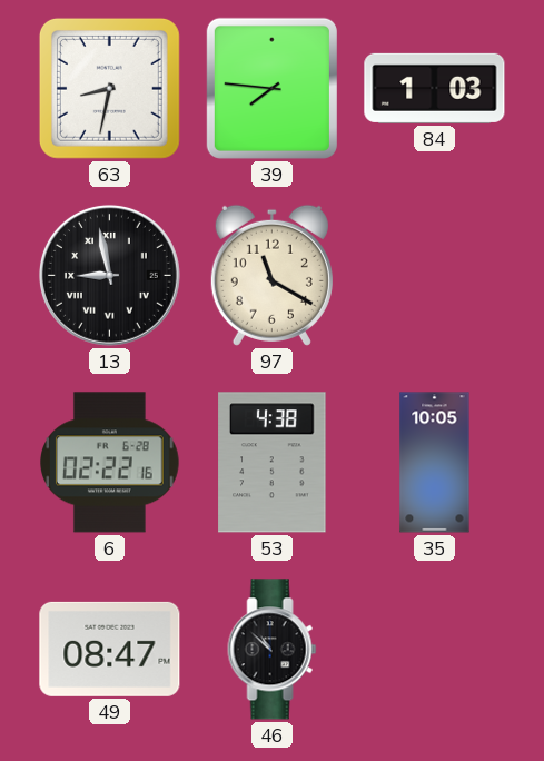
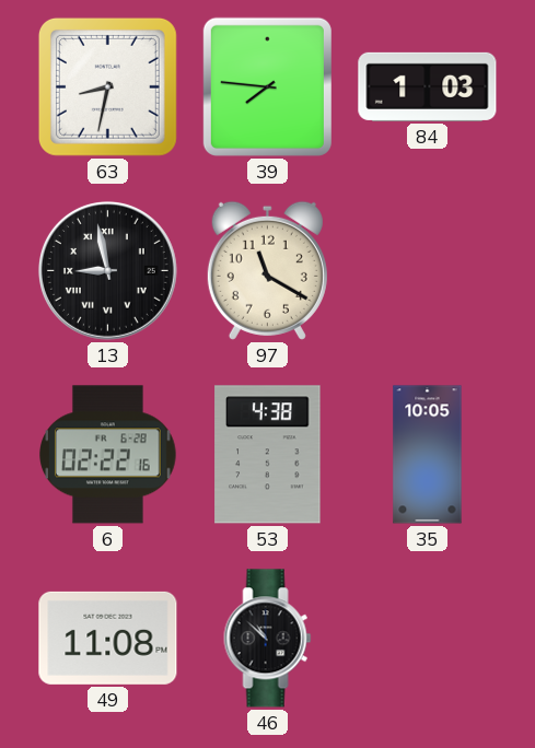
49: 08:47 -> 11:08
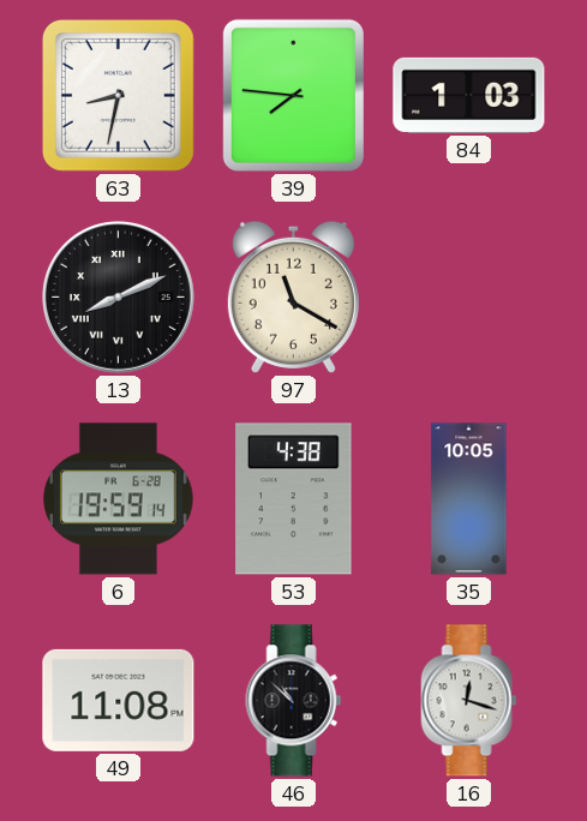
13: 8:58 -> 8:11
6: 02:22 -> 19:59
16: none -> 12:18
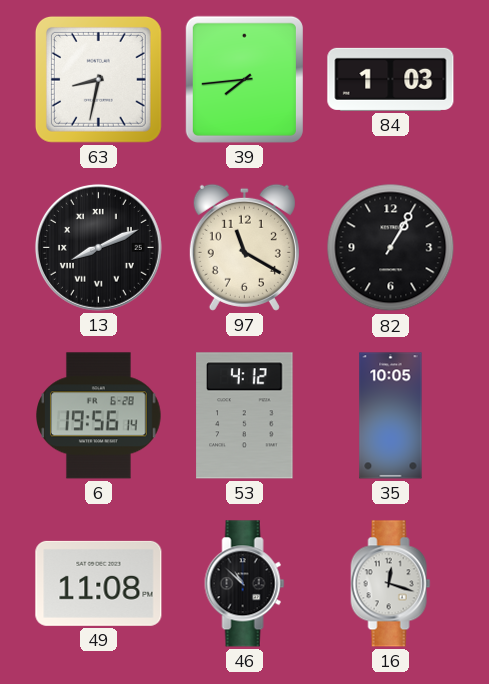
39: 7:46 -> 7:44
82: none -> 1:05
6: 19:59 -> 19:56
53: 4:38 -> 4:12
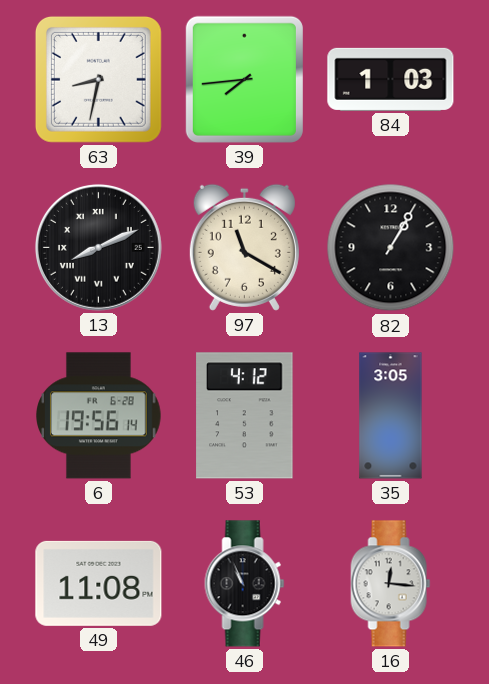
35: 10:05 -> 3:05
46: 10:52 -> 10:56
16: 12:18 -> 12:16
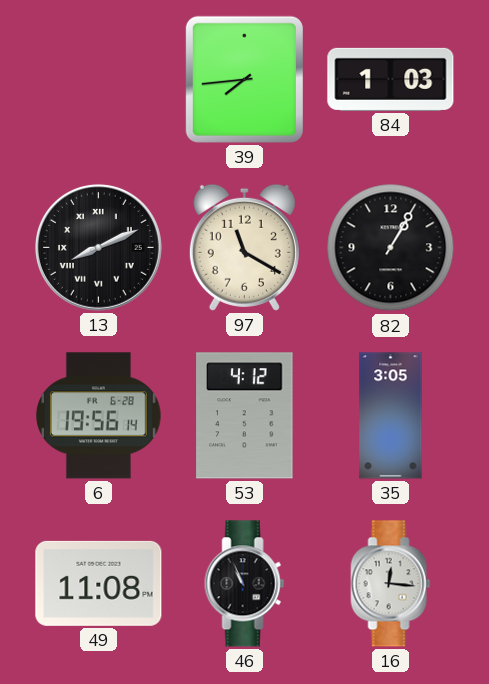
63: 8:32 -> none
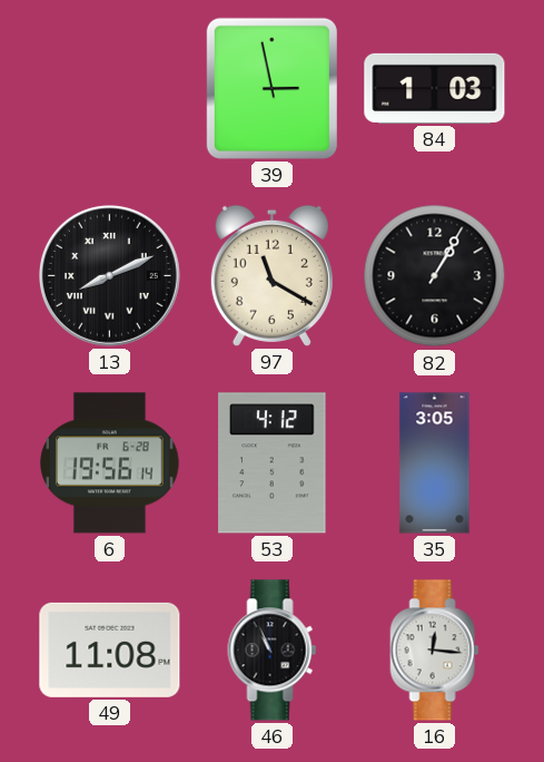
39: 7:44 -> 2:58
